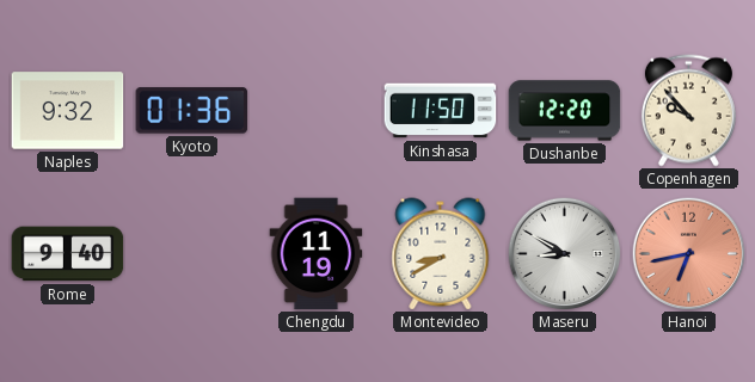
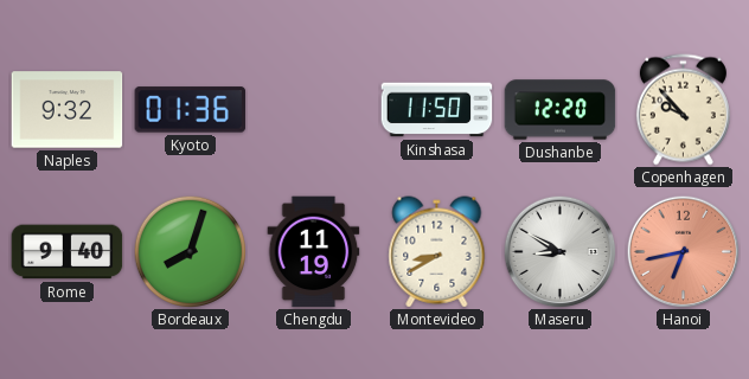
Bordeaux: none -> 8:03
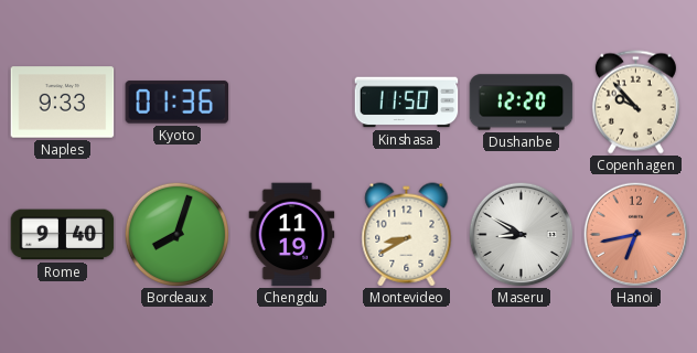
Naples: 9:32 -> 9:33
